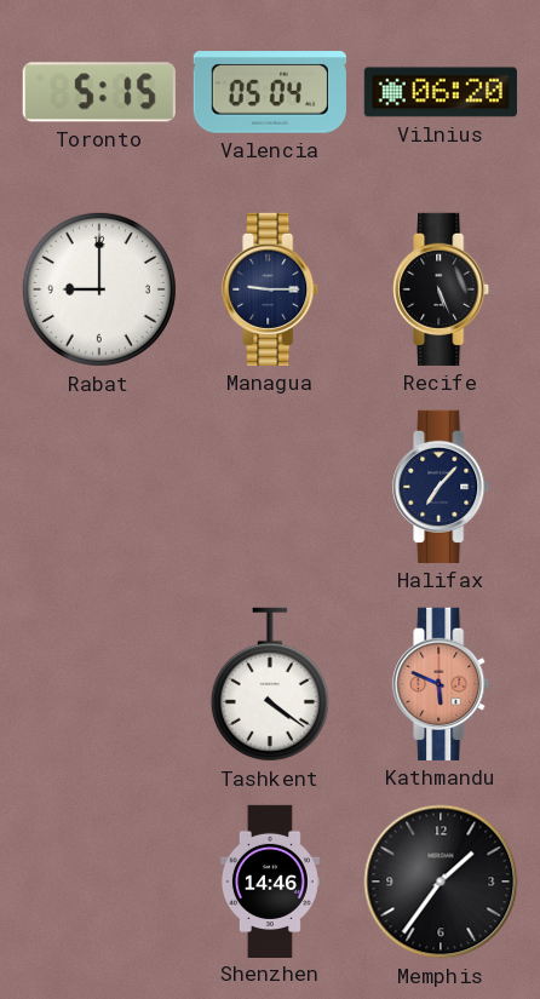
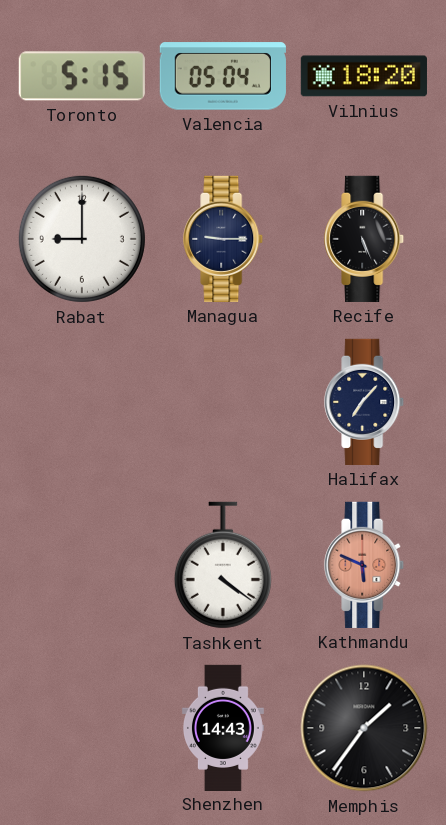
Vilnius: 06:20 -> 18:20
Shenzhen: 14:46 -> 14:43
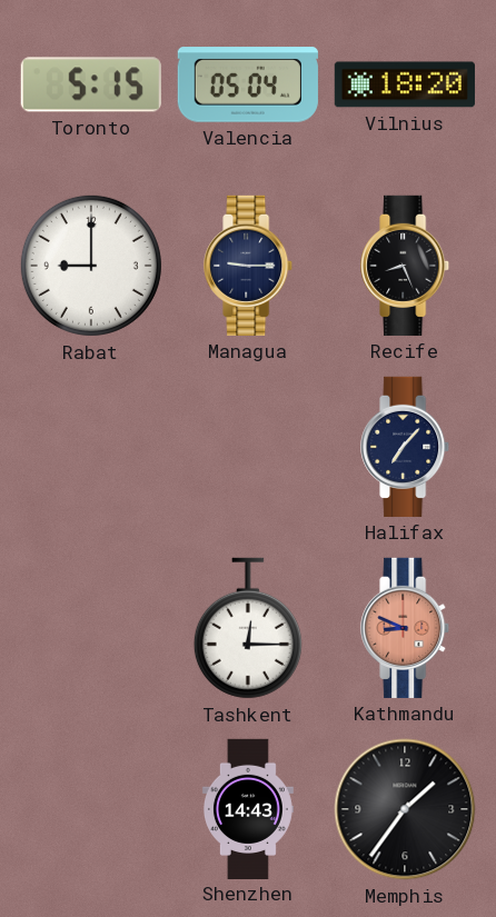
Recife: 5:26 -> 8:26
Tashkent: 4:21 -> 12:15
Kathmandu: 5:49 -> 8:49
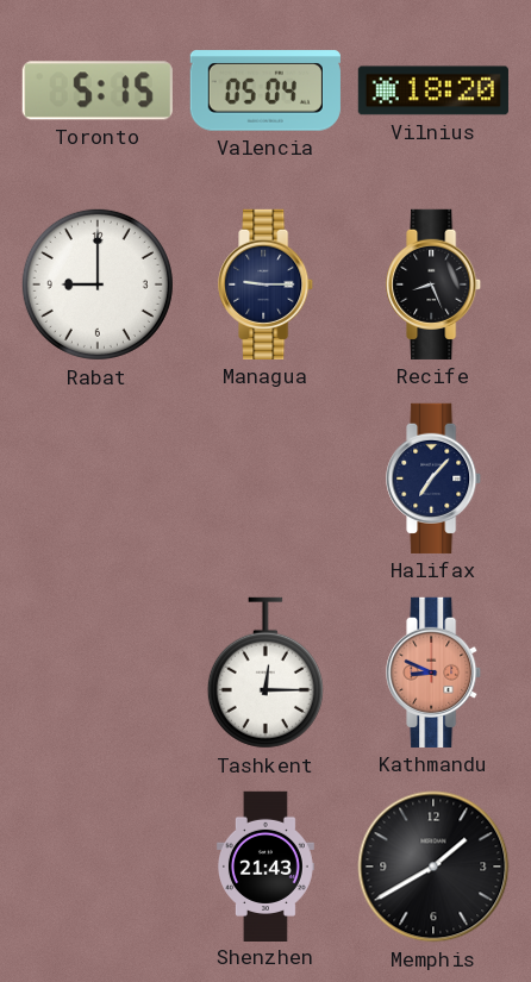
Shenzhen: 14:43 -> 21:43
Memphis: 1:36 -> 1:40
